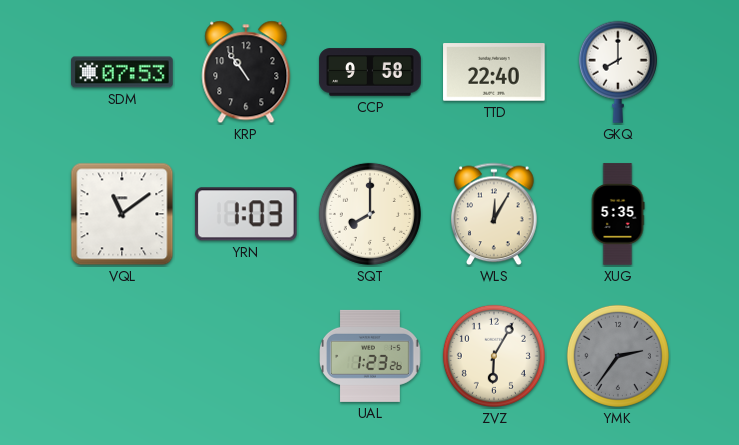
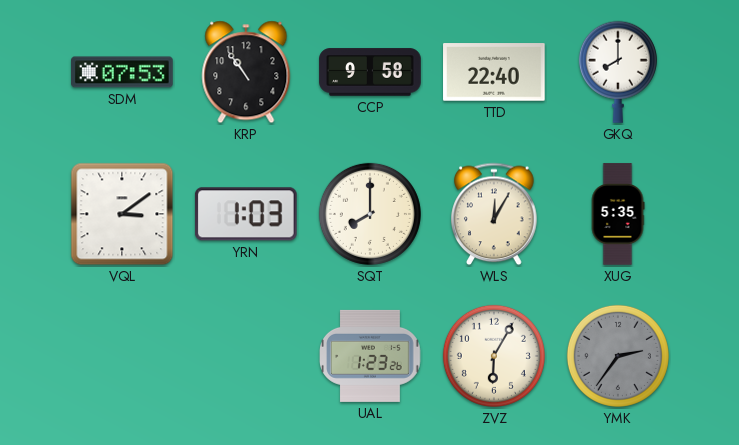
VQL: 11:09 -> 3:09
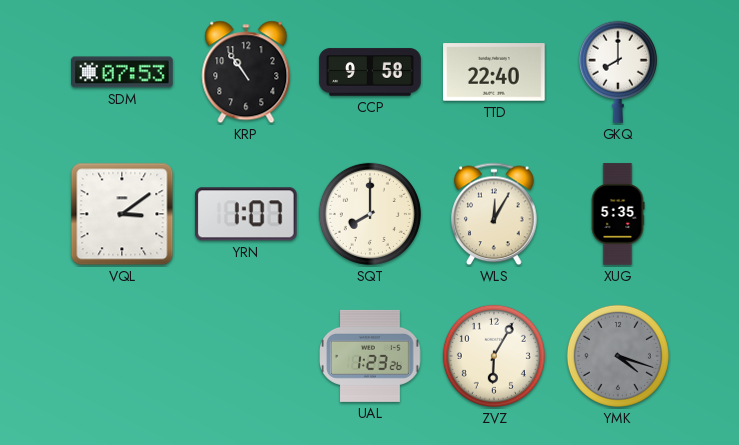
YRN: 1:03 -> 1:07
YMK: 2:36 -> 4:18
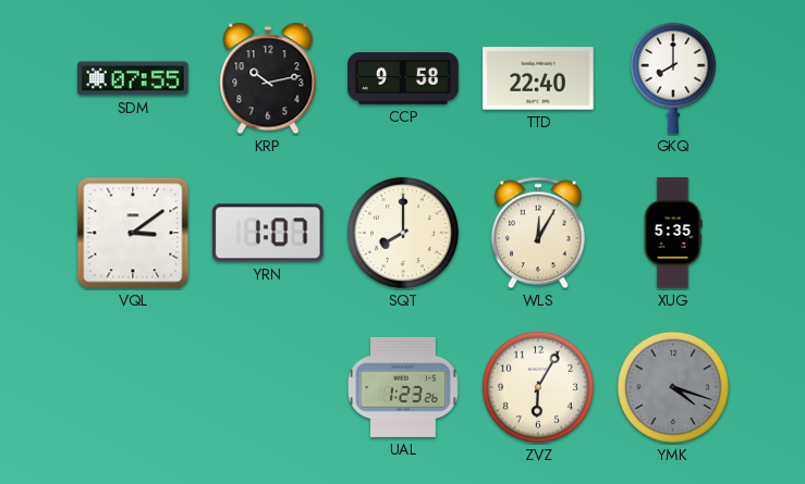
SDM: 07:53 -> 07:55
KRP: 10:54 -> 10:13
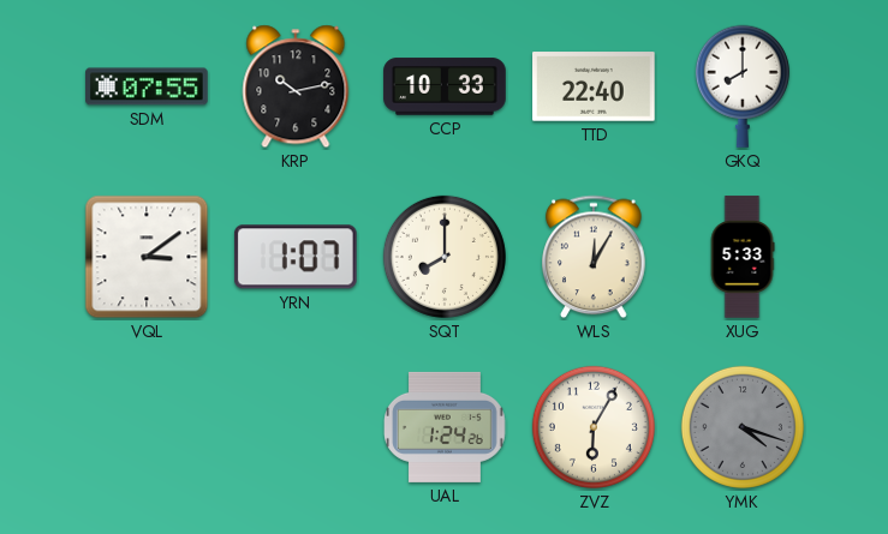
CCP: 9:58 -> 10:33
XUG: 5:35 -> 5:33
UAL: 1:23 -> 1:24
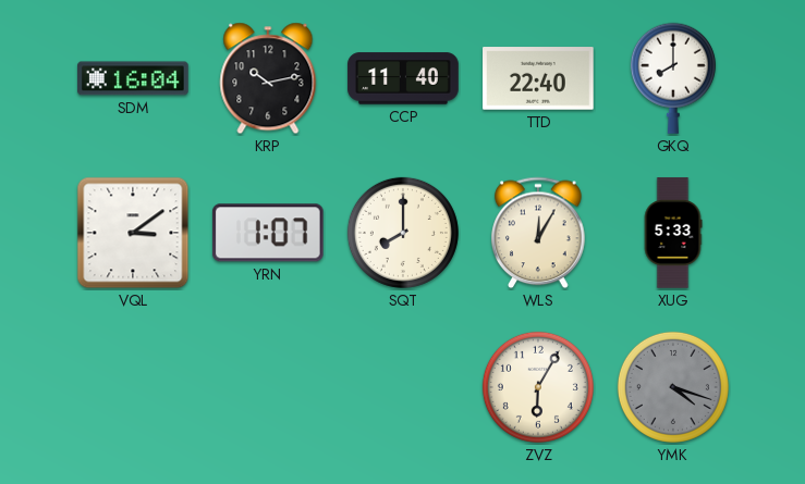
SDM: 07:55 -> 16:04
CCP: 10:33 -> 11:40
UAL: 1:24 -> none
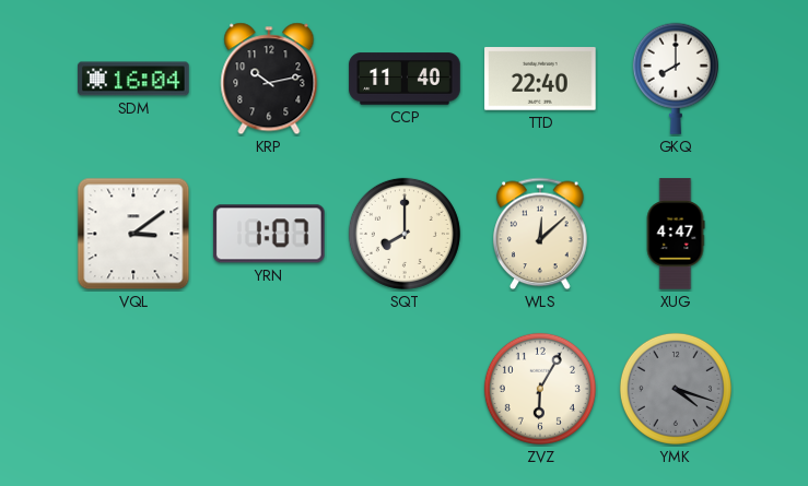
WLS: 12:05 -> 12:08
XUG: 5:33 -> 4:47
